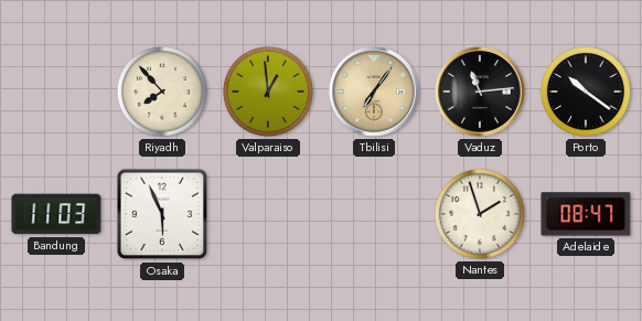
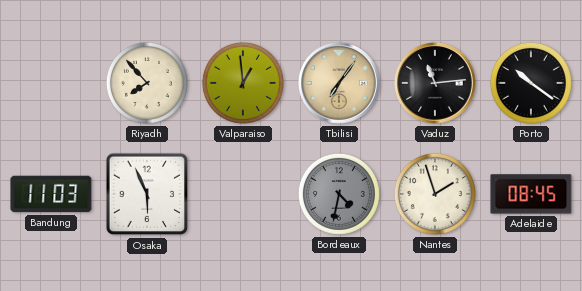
Bordeaux: none -> 4:32
Adelaide: 08:47 -> 08:45
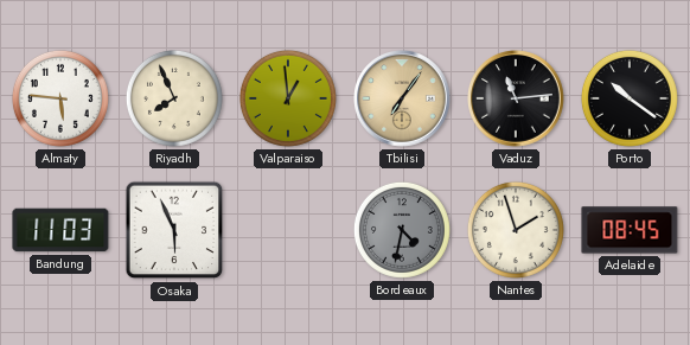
Almaty: none -> 5:46
Riyadh: 7:53 -> 7:56
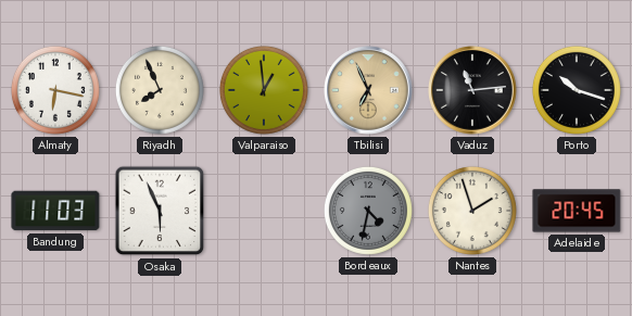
Almaty: 5:46 -> 6:17
Tbilisi: 7:06 -> 6:56
Porto: 10:21 -> 10:18
Adelaide: 08:45 -> 20:45
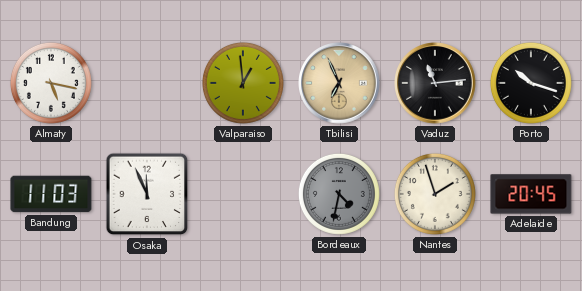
Almaty: 6:17 -> 5:17
Riyadh: 7:56 -> none
Osaka: 5:56 -> 11:56
